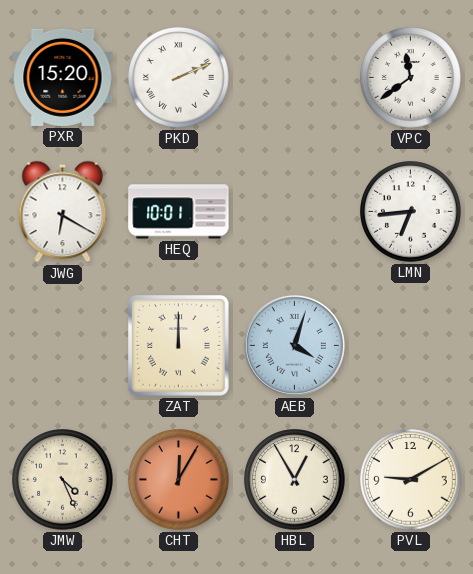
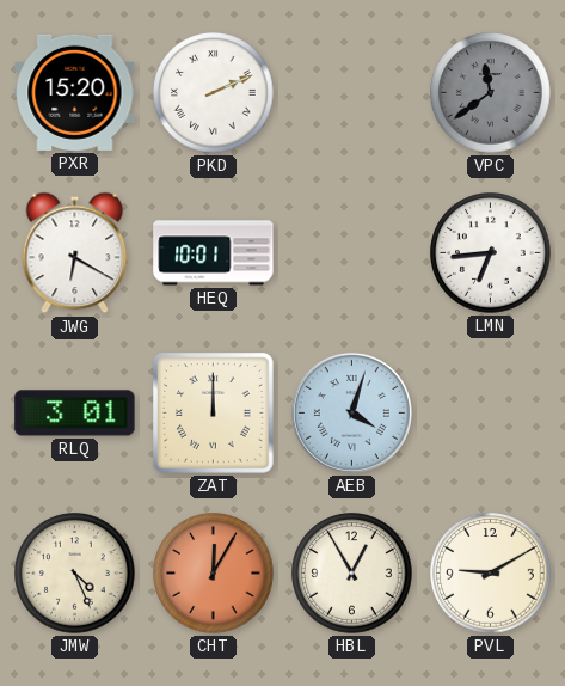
VPC dial: white -> grey
RLQ: none -> 3:01
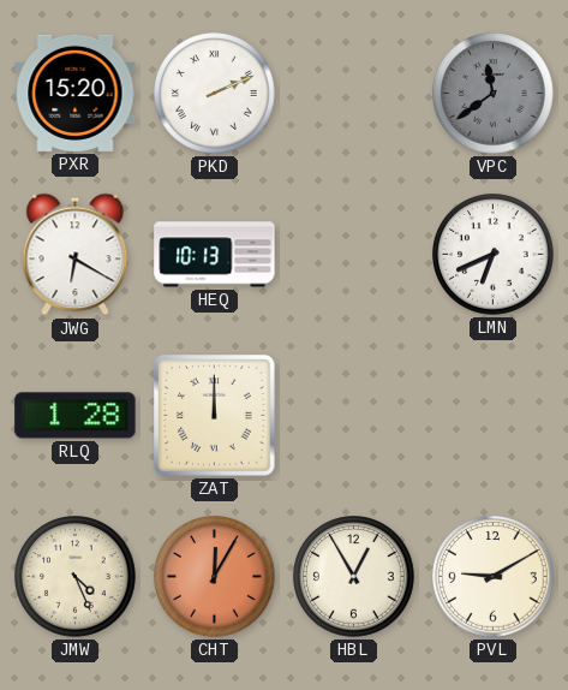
HEQ: 10:01 -> 10:13
LMN: 6:44 -> 6:41
RLQ: 3:01 -> 1:28
AEB: 4:03 -> none
